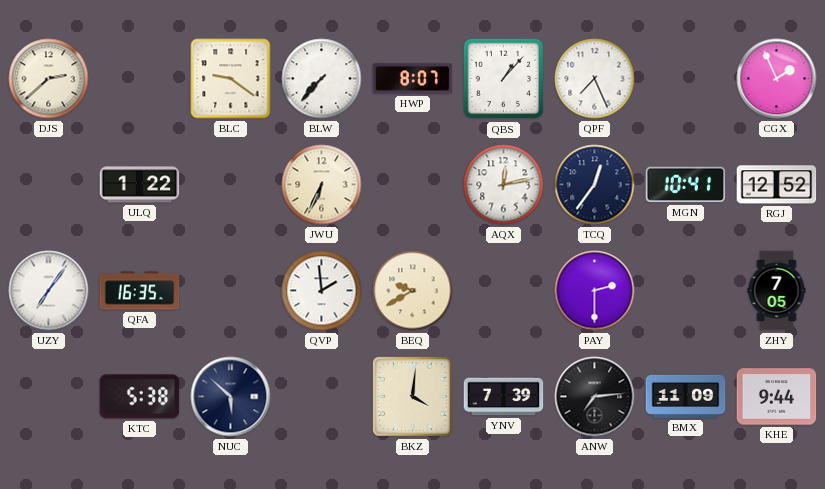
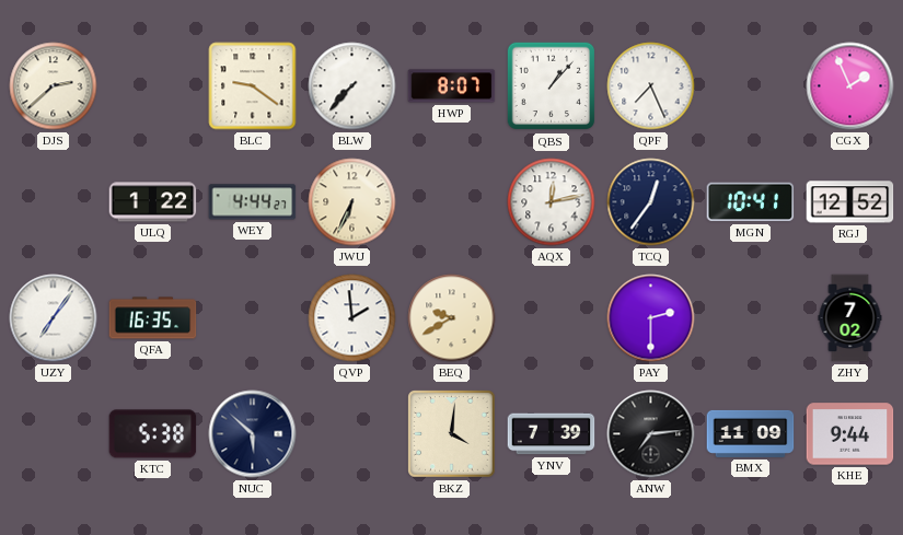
WEY: none -> 4:44
ZHY: 7:05 -> 7:02
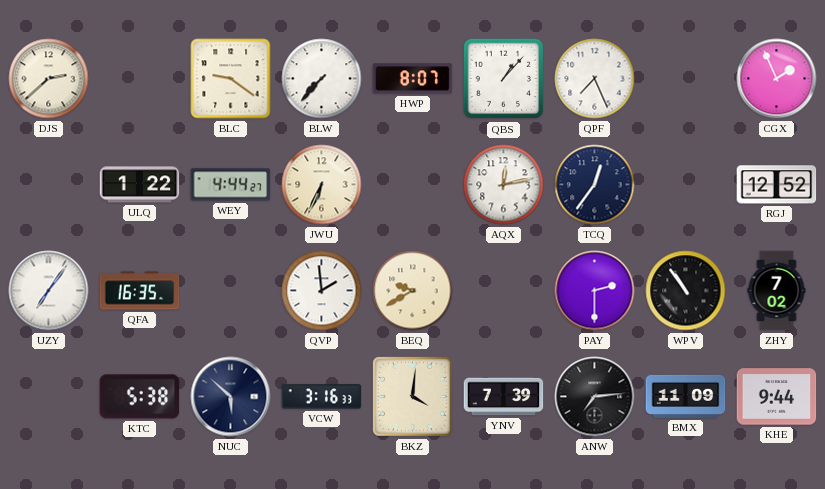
MGN: 10:41 -> none
WPV: none -> 10:54
VCW: none -> 3:16
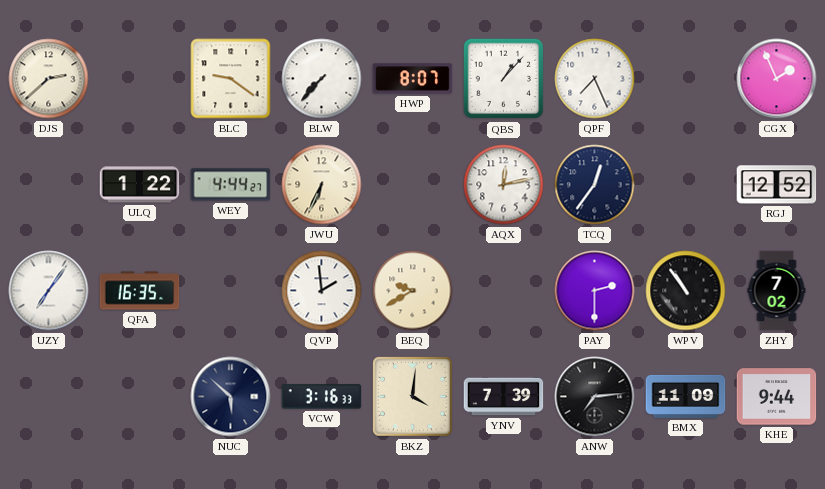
KTC: 5:38 -> none
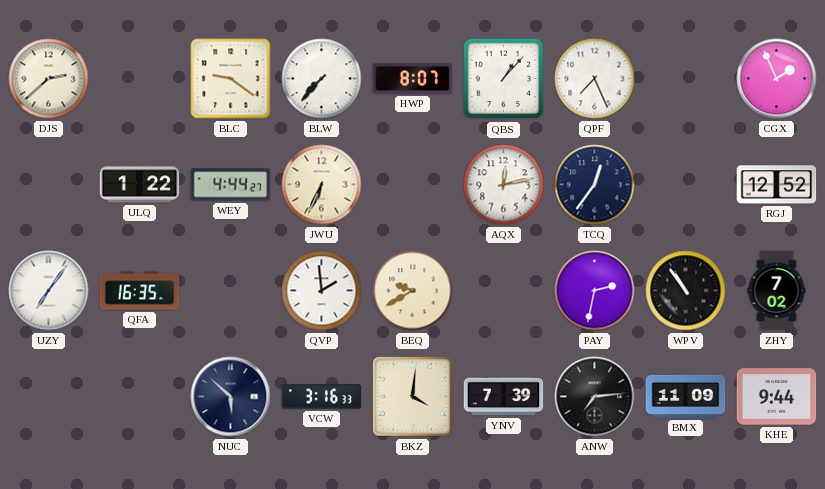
PAY: 2:30 -> 2:32
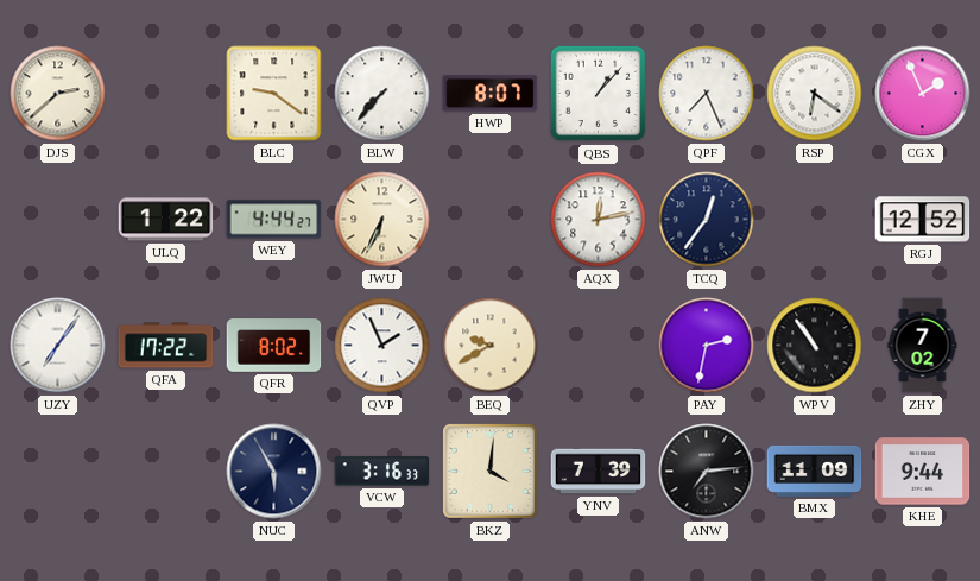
RSP: none -> 6:21
QFA: 16:35 -> 17:22
QFR: none -> 8:02
QVP: 1:59 -> 1:56
NUC: 5:52 -> 5:55
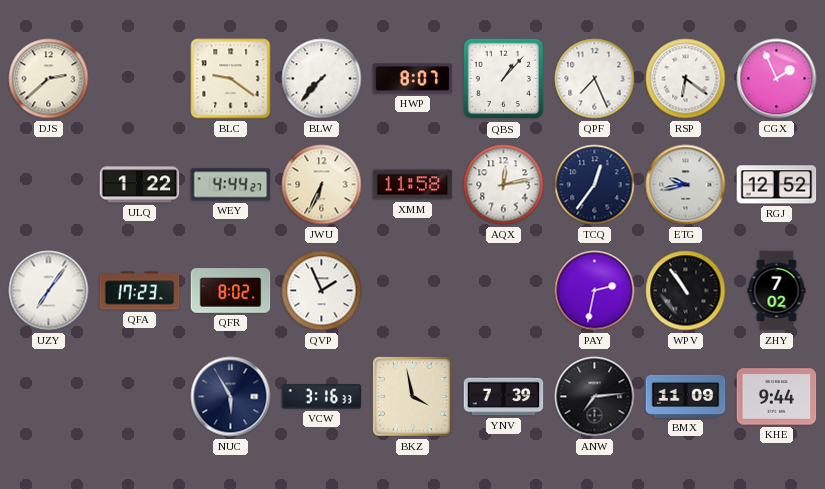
XMM: none -> 11:58
ETG: none -> 9:43
QFA: 17:22 -> 17:23
BEQ: 9:40 -> none
BKZ: 4:01 -> 3:58
